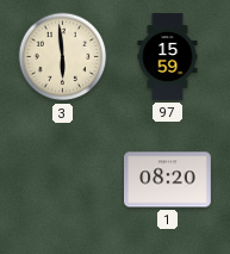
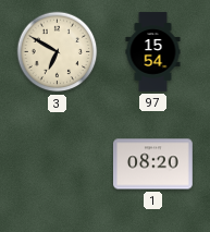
3: 5:59 -> 6:50
97: 15:59 -> 15:54
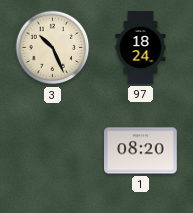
3: 6:50 -> 10:26
97: 15:54 -> 18:24
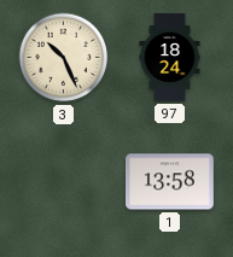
1: 08:20 -> 13:58
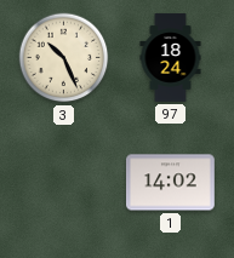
1: 13:58 -> 14:02
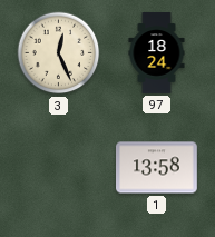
3: 10:26 -> 12:26
1: 14:02 -> 13:58
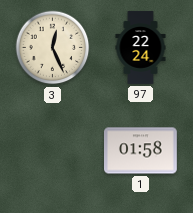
97: 18:24 -> 22:24
1: 13:58 -> 01:58
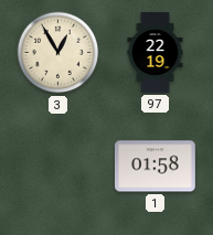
3: 12:26 -> 12:55
97: 22:24 -> 22:19
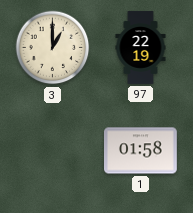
3: 12:55 -> 1:00
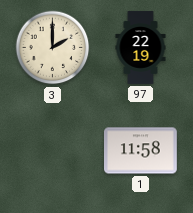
3: 1:00 -> 2:00
1: 01:58 -> 11:58
